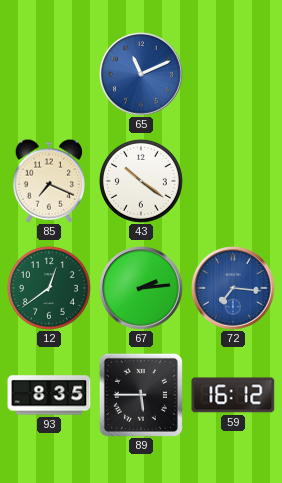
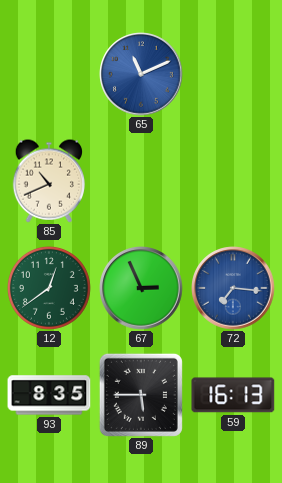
85: 7:19 -> 10:41
43: 10:21 -> none
67: 2:14 -> 2:56
59: 16:12 -> 16:13
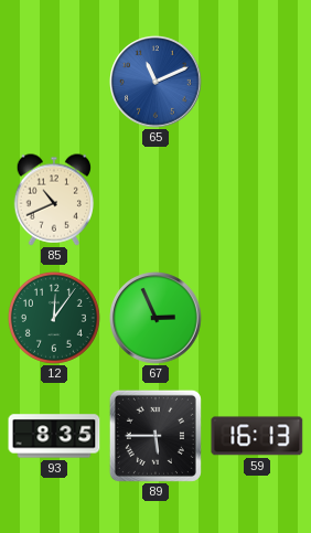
12: 12:39 -> 12:06
72: 7:16 -> none
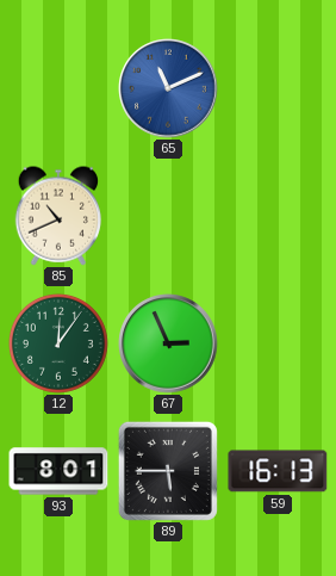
93: 8:35 -> 8:01
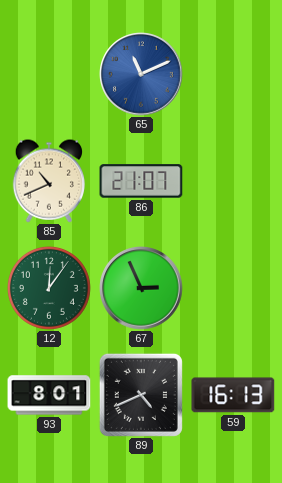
86: none -> 21:07
89: 5:45 -> 4:41
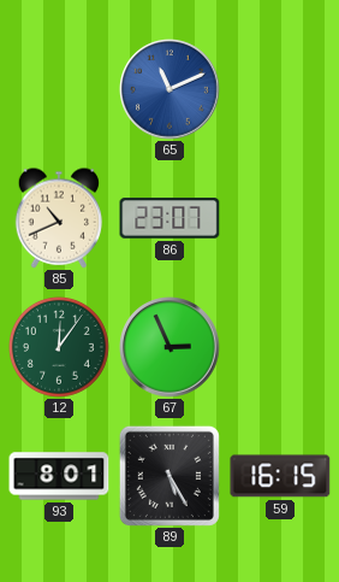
86: 21:07 -> 23:07
89: 4:41 -> 5:25
59: 16:13 -> 16:15
